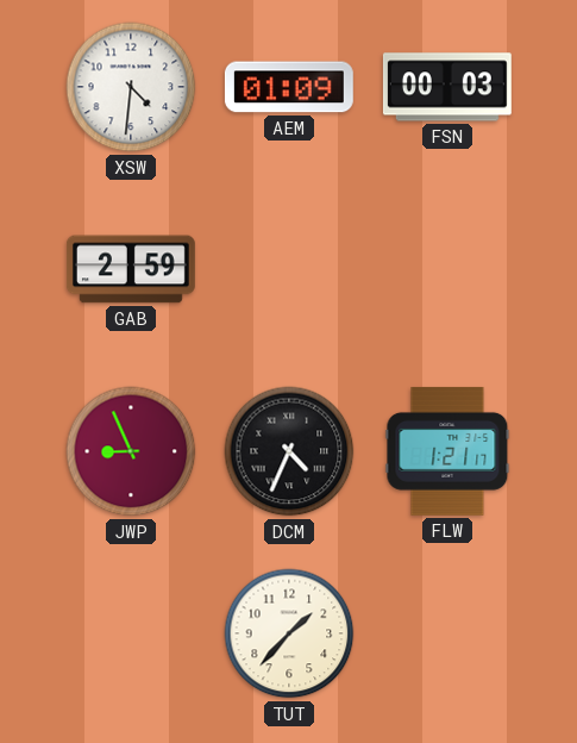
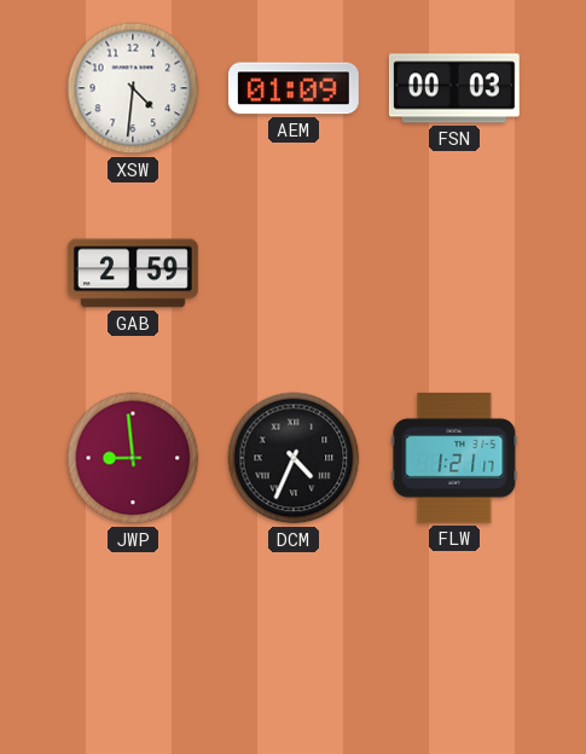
JWP: 8:56 -> 8:59
TUT: 1:37 -> none
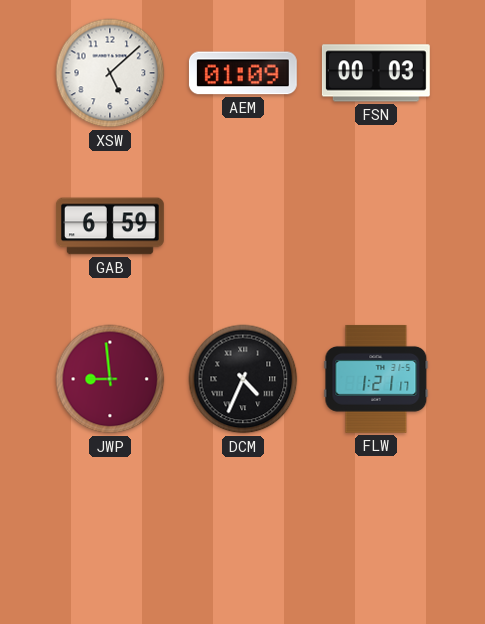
XSW: 4:31 -> 5:08
GAB: 2:59 -> 6:59
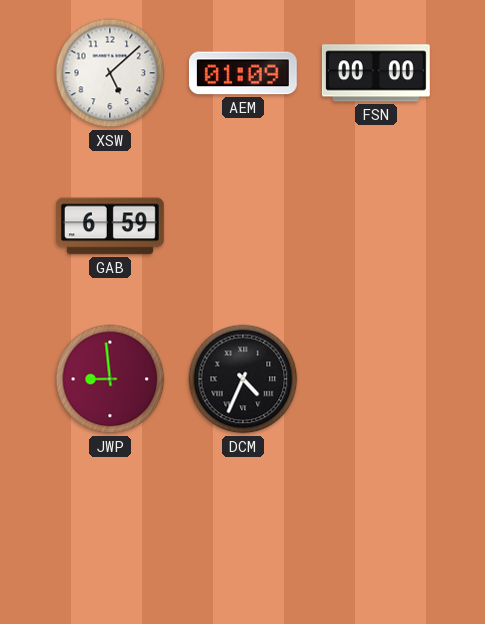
FSN: 00:03 -> 00:00
FLW: 1:21 -> none
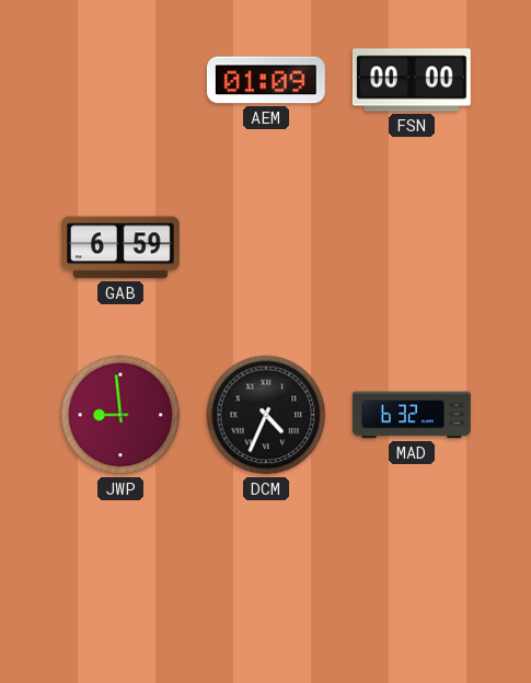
XSW: 5:08 -> none
MAD: none -> 6:32
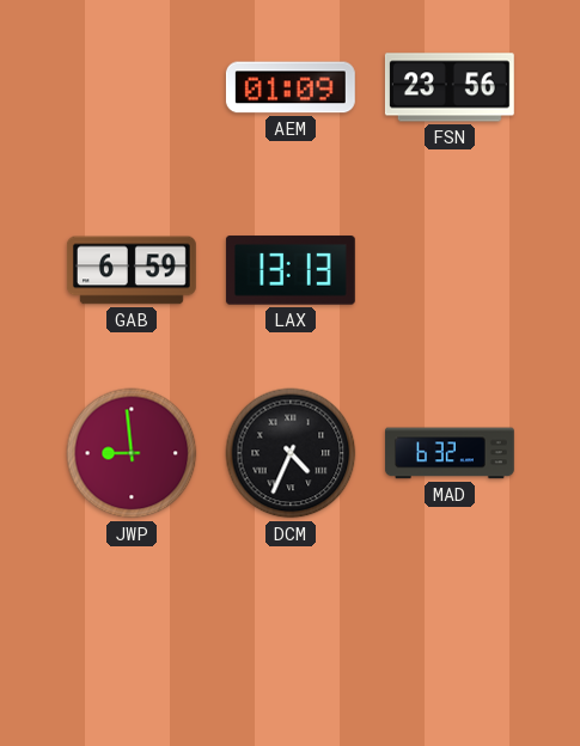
FSN: 00:00 -> 23:56
LAX: none -> 13:13
